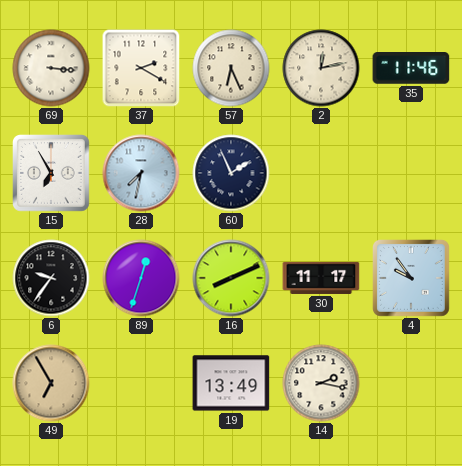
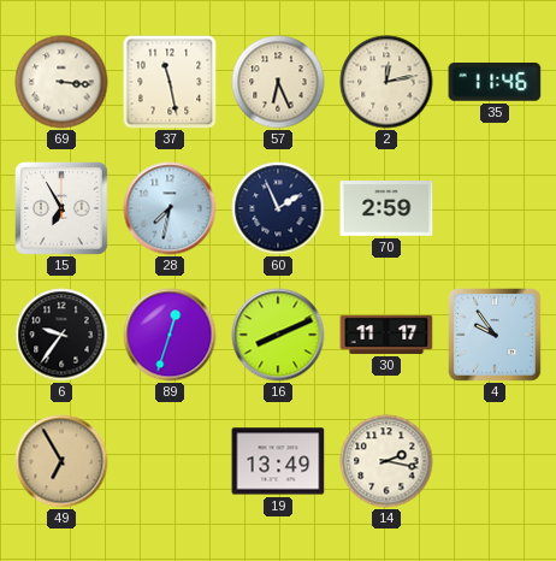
37: 2:20 -> 11:28
70: none -> 2:59
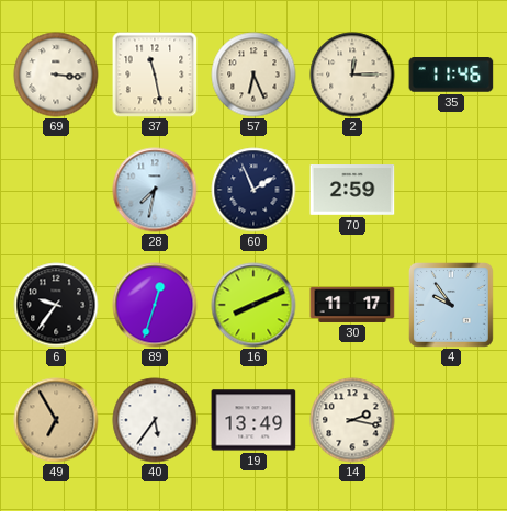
2: 12:13 -> 12:15
15: 6:55 -> none
40: none -> 5:36
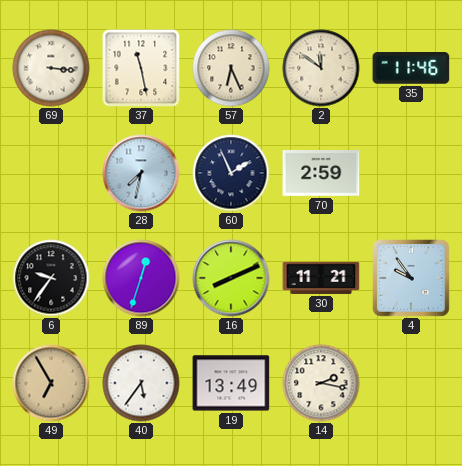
2: 12:15 -> 11:51
30: 11:17 -> 11:21
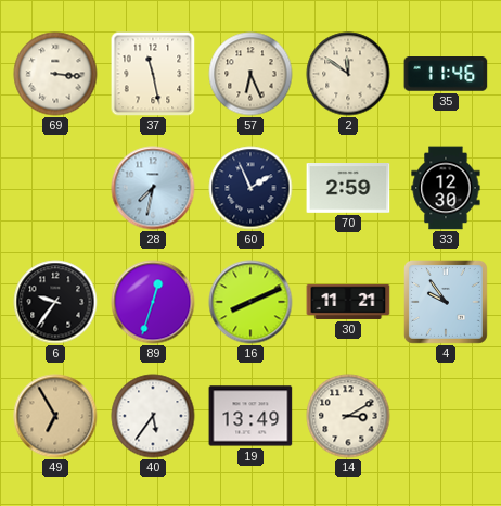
33: none -> 12:30
14: 2:17 -> 3:10
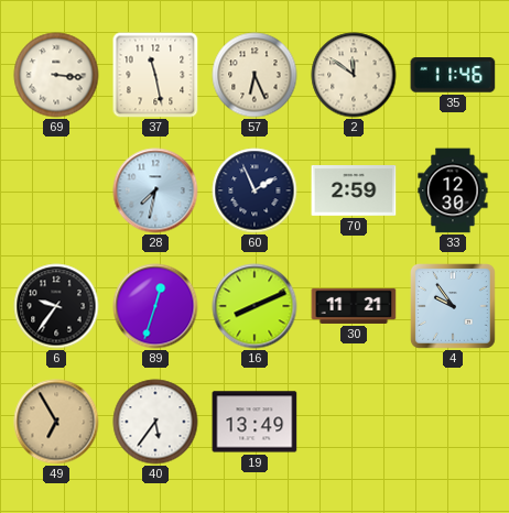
14: 3:10 -> none
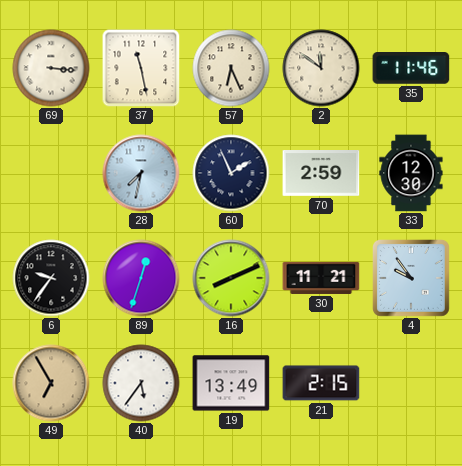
21: none -> 2:15
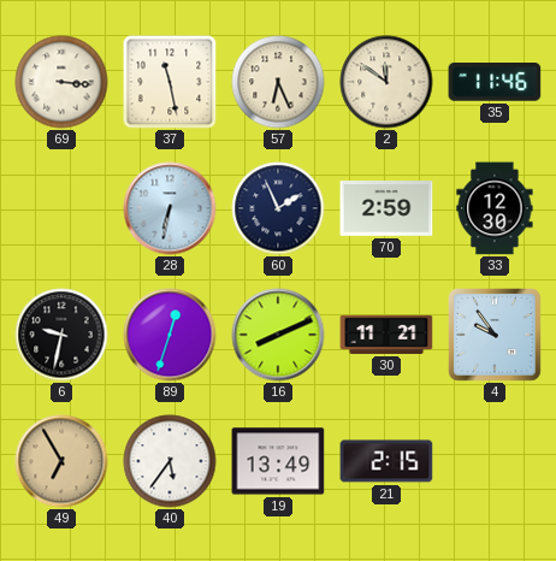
28: 7:32 -> 6:32
6: 9:36 -> 9:32
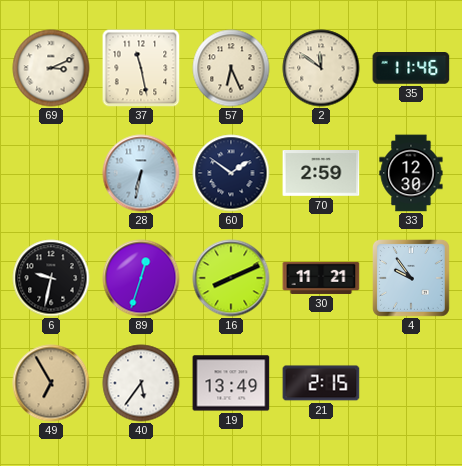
69: 3:16 -> 3:11
60: 1:56 -> 1:51
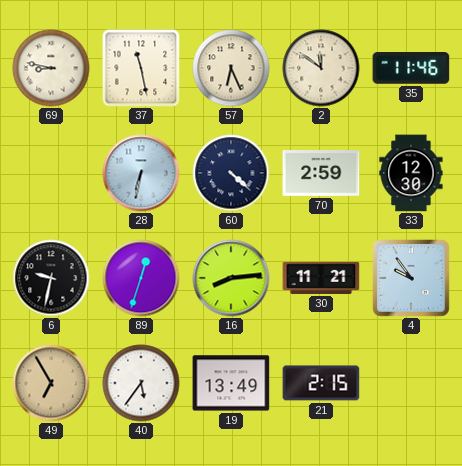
69: 3:11 -> 8:47
60: 1:51 -> 4:22
16: 8:11 -> 8:14
